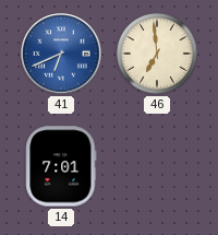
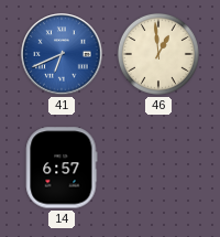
46: 6:59 -> 12:59
14: 7:01 -> 6:57
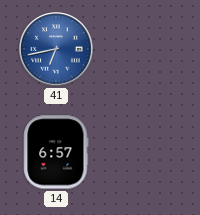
41: 6:41 -> 6:43
46: 12:59 -> none
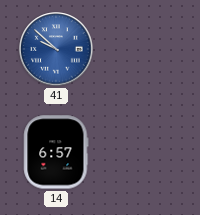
41: 6:43 -> 9:52
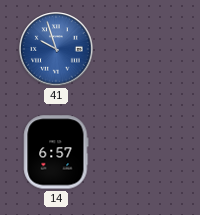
41: 9:52 -> 9:57
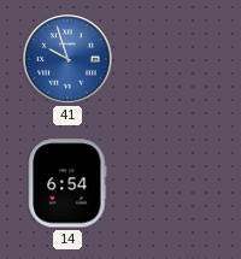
14: 6:57 -> 6:54
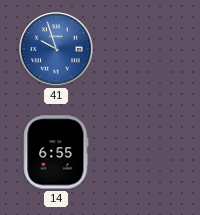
14: 6:54 -> 6:55
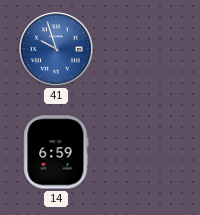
14: 6:55 -> 6:59
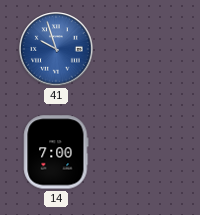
14: 6:59 -> 7:00
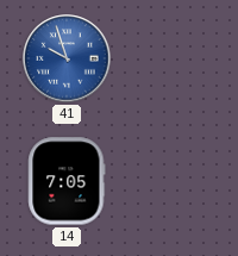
14: 7:00 -> 7:05
